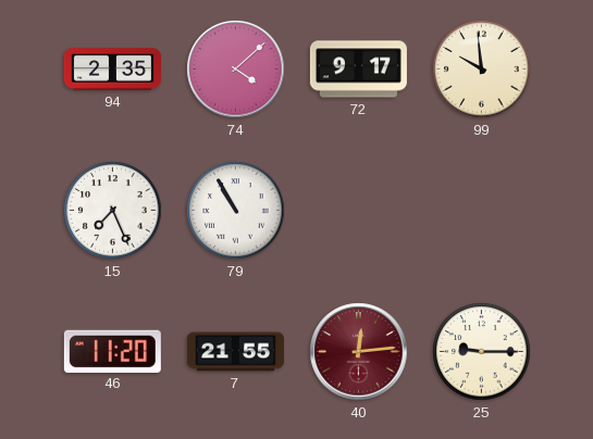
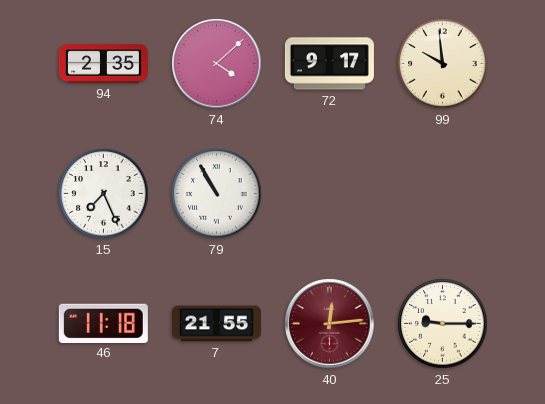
46: 11:20 -> 11:18
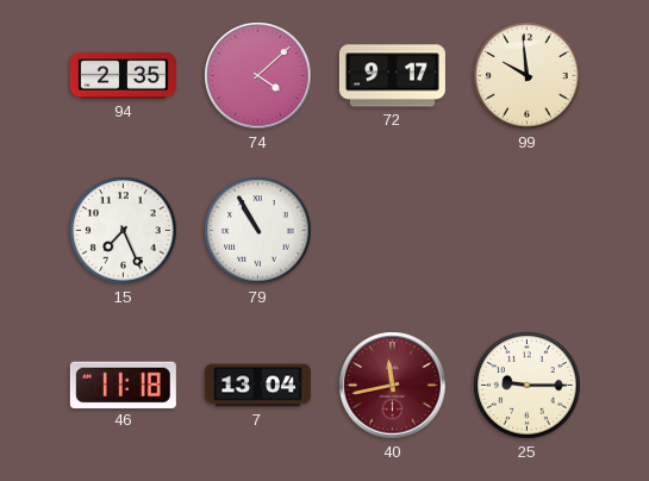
7: 21:55 -> 13:04
40: 12:14 -> 11:43
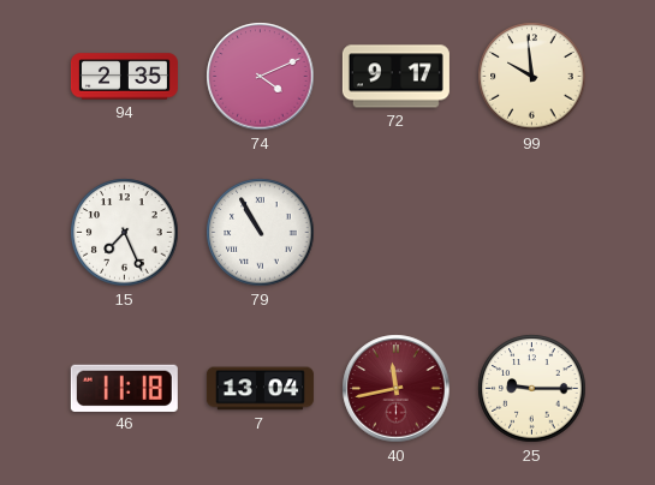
74: 4:08 -> 4:11
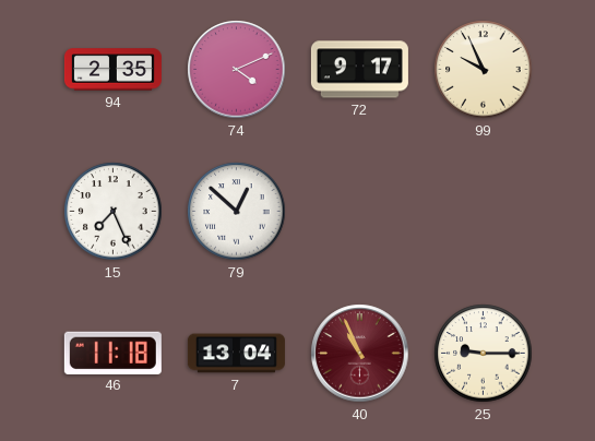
99: 9:59 -> 9:56
79: 10:55 -> 12:52
40: 11:43 -> 10:56
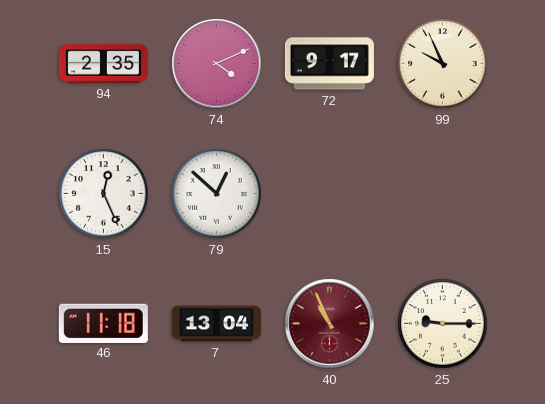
15: 7:26 -> 12:26
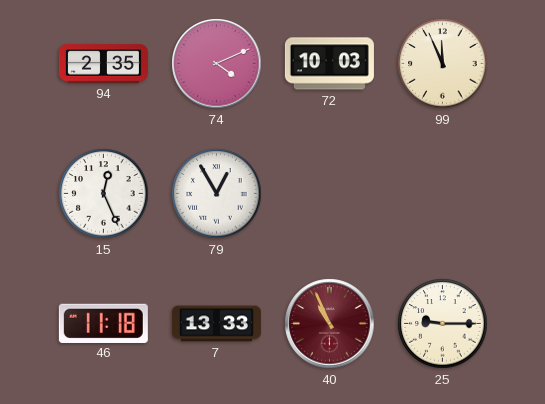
72: 9:17 -> 10:03
99: 9:56 -> 11:56
79: 12:52 -> 12:55
7: 13:04 -> 13:33
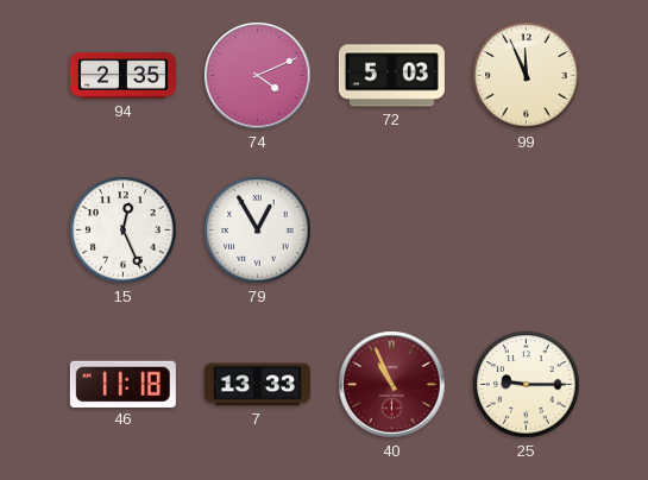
72: 10:03 -> 5:03
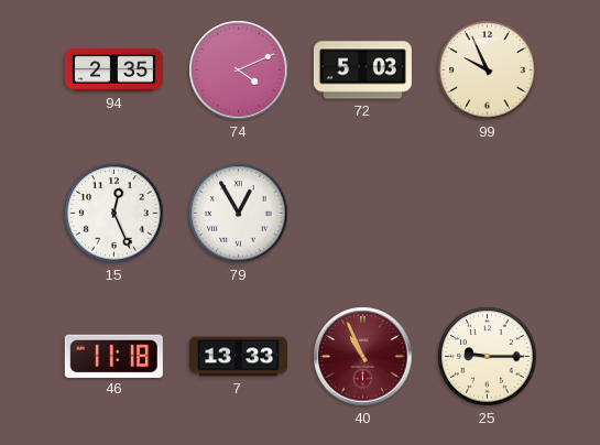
99: 11:56 -> 9:56
